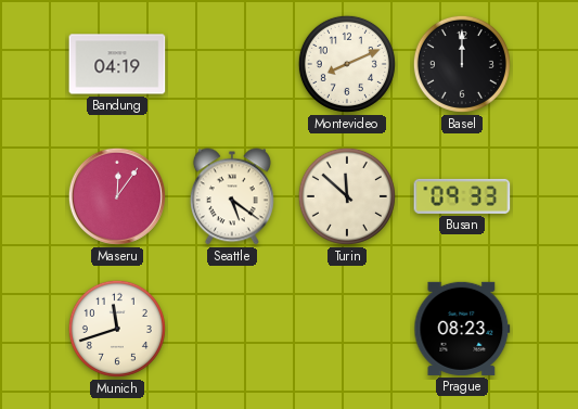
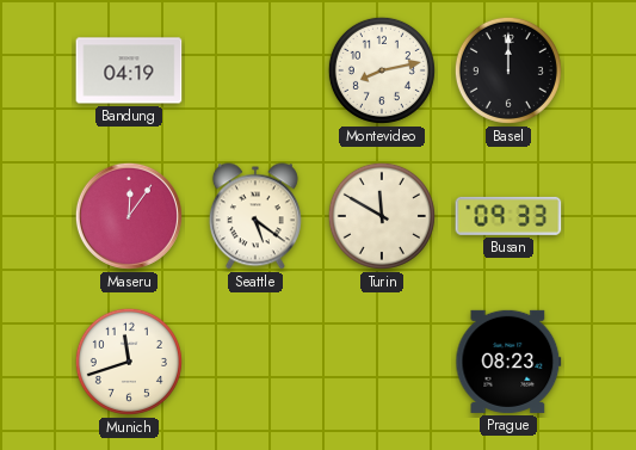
Montevideo: 8:11 -> 8:13
Turin: 11:52 -> 11:50
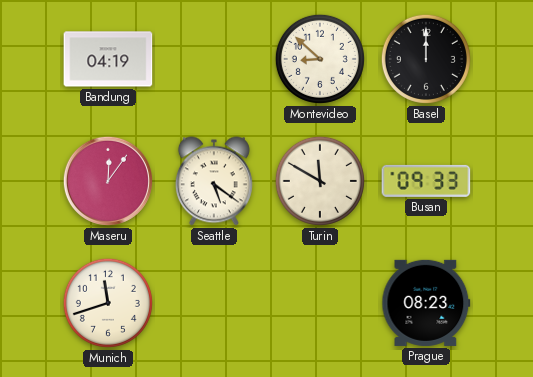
Montevideo: 8:13 -> 8:52
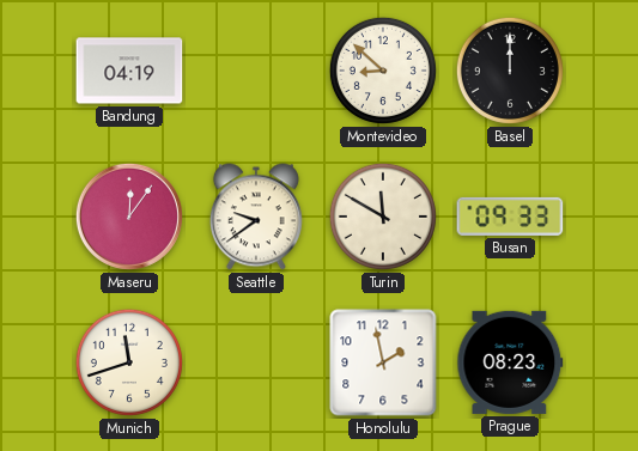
Seattle: 5:21 -> 9:39
Honolulu: none -> 1:58
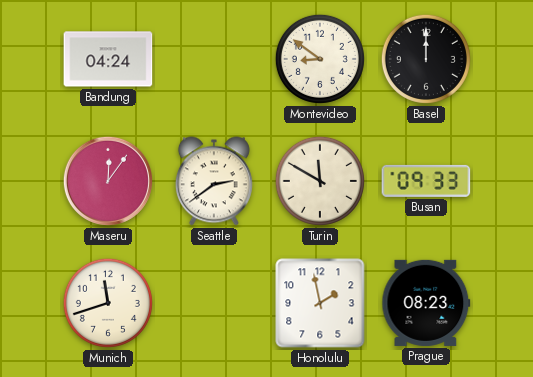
Bandung: 04:19 -> 04:24
Montevideo: 8:52 -> 8:51
Seattle: 9:39 -> 2:39
